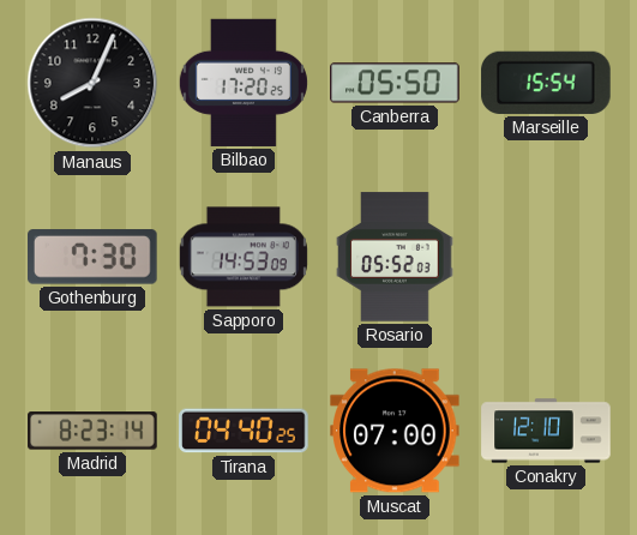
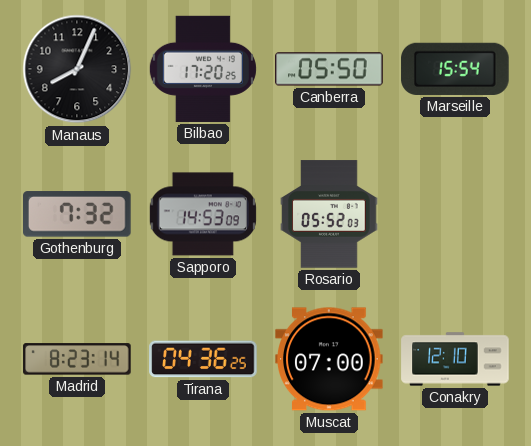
Gothenburg: 7:30 -> 7:32
Tirana: 04:40 -> 04:36
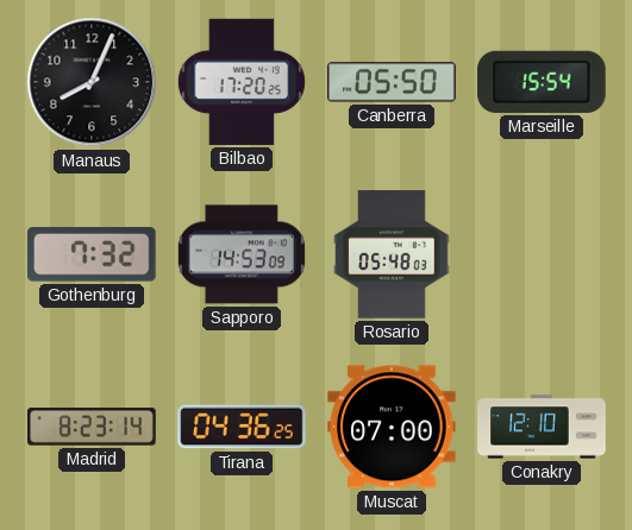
Rosario: 05:52 -> 05:48
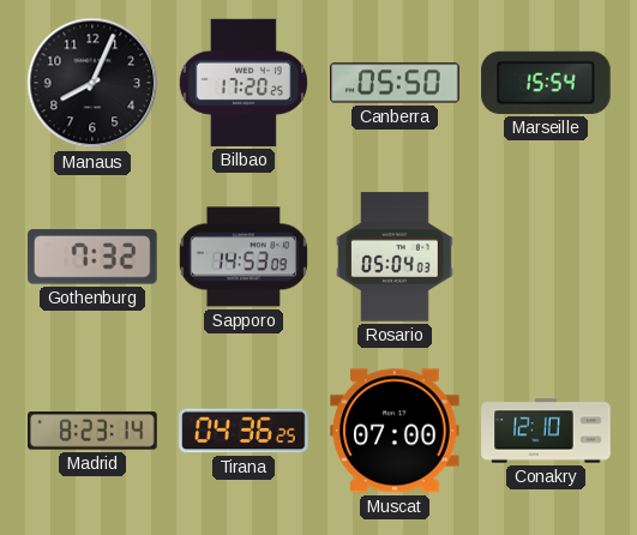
Rosario: 05:48 -> 05:04
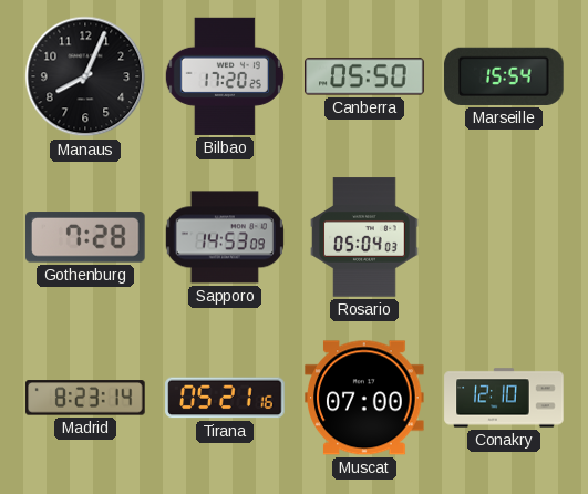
Gothenburg: 7:32 -> 7:28
Tirana: 04:36 -> 05:21
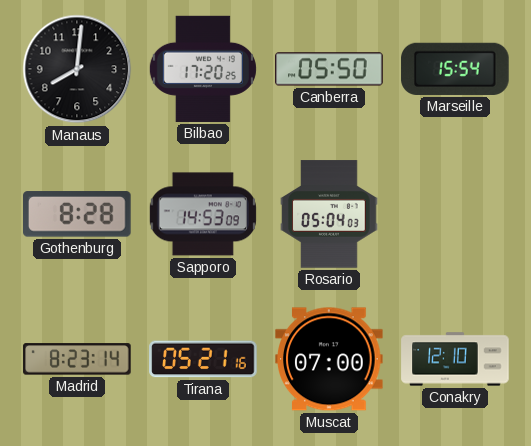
Manaus: 8:04 -> 8:01
Gothenburg: 7:28 -> 8:28
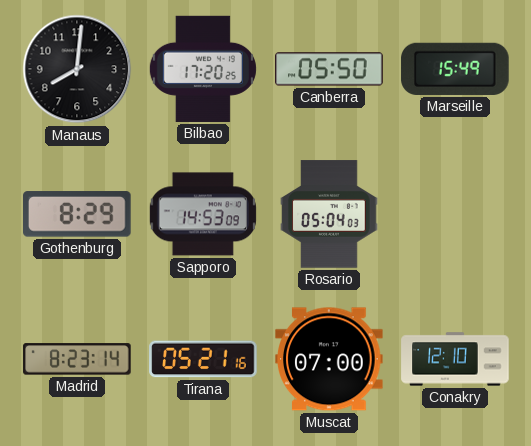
Marseille: 15:54 -> 15:49
Gothenburg: 8:28 -> 8:29
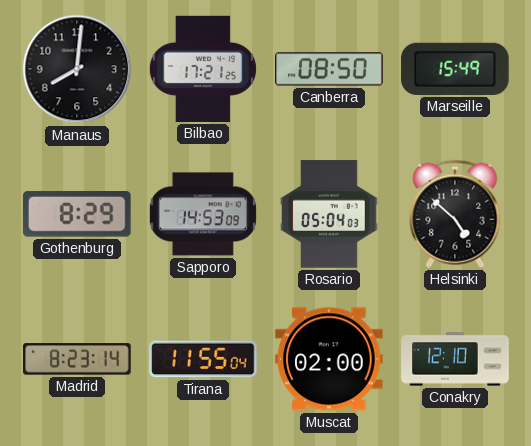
Bilbao: 17:20 -> 17:21
Canberra: 05:50 -> 08:50
Helsinki: none -> 4:52
Tirana: 05:21 -> 11:55
Muscat: 07:00 -> 02:00
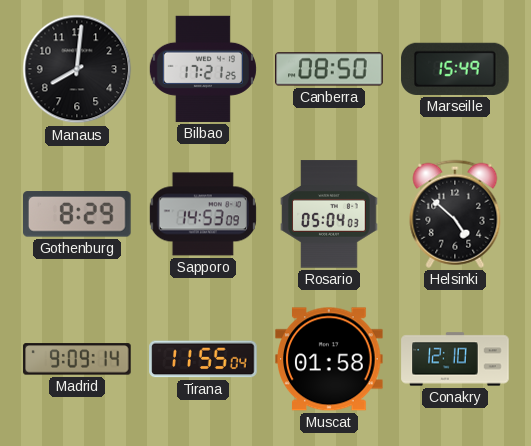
Madrid: 8:23 -> 9:09
Muscat: 02:00 -> 01:58
